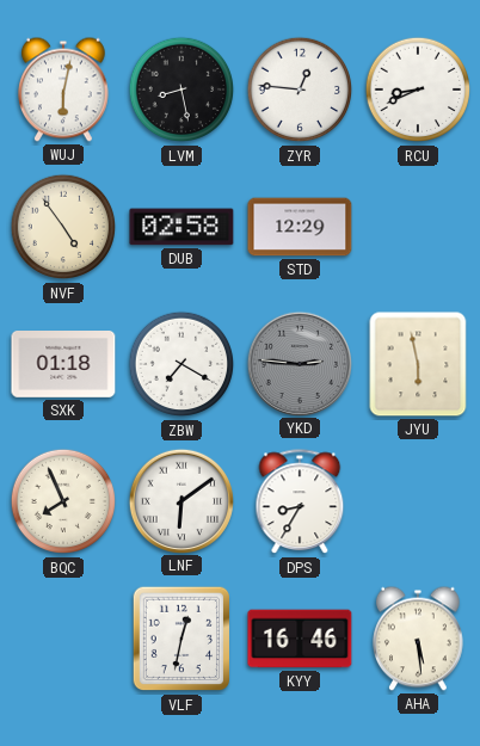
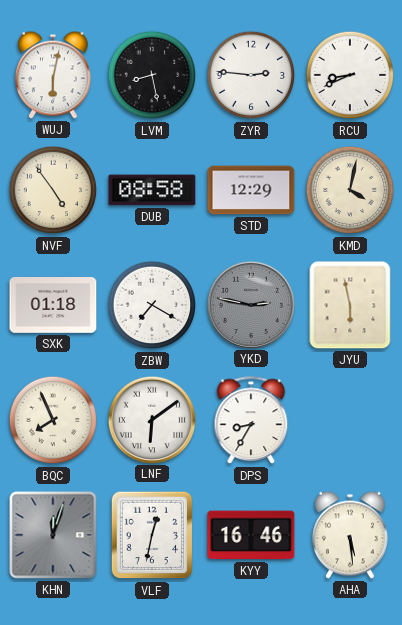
ZYR: 12:46 -> 2:46
DUB: 02:58 -> 08:58
KMD: none -> 4:02
YKD: 2:46 -> 2:47
KHN: none -> 12:03
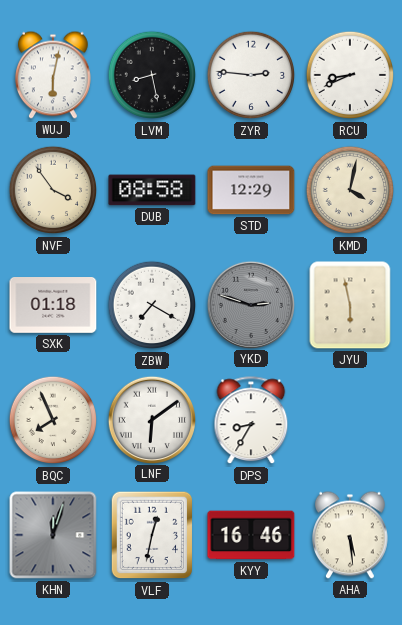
NVF: 4:54 -> 3:54
YKD: 2:47 -> 2:48
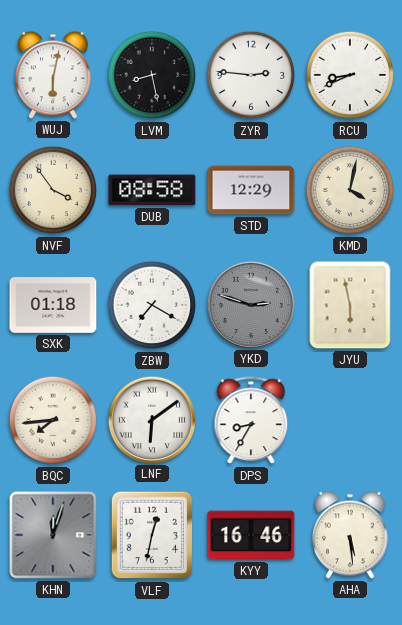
BQC: 7:56 -> 7:44
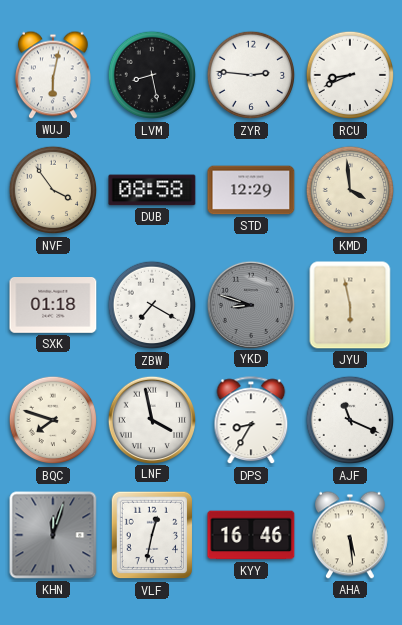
KMD: 4:02 -> 3:59
YKD: 2:48 -> 8:48
BQC: 7:44 -> 7:48
LNF: 6:09 -> 3:58
AJF: none -> 11:19
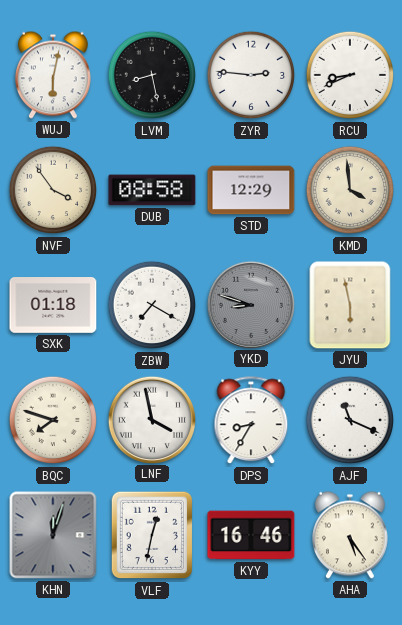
AHA: 5:29 -> 5:24
